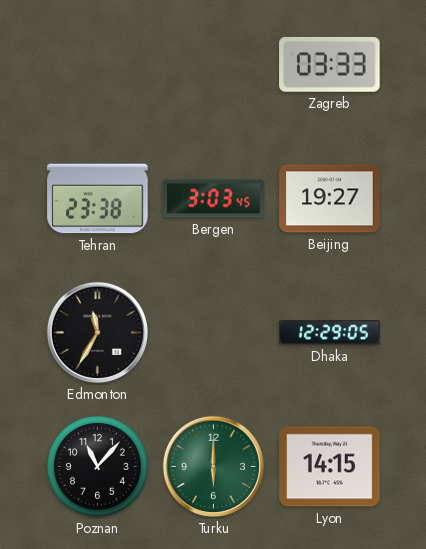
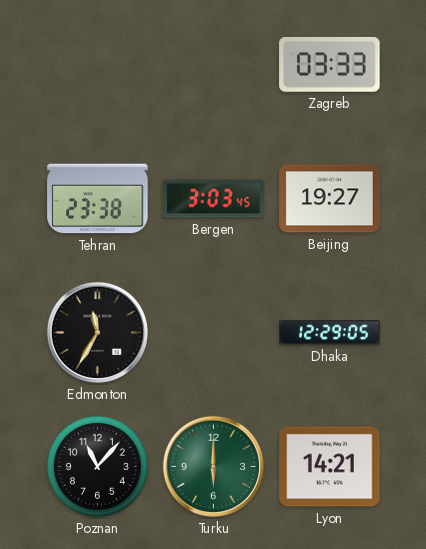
Lyon: 14:15 -> 14:21
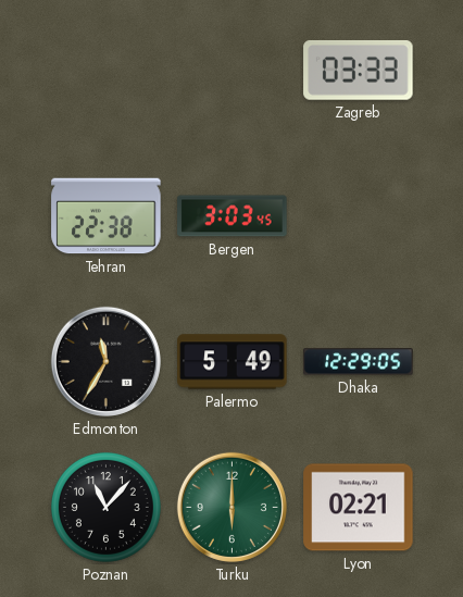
Tehran: 23:38 -> 22:38
Beijing: 19:27 -> none
Palermo: none -> 5:49
Lyon: 14:21 -> 02:21
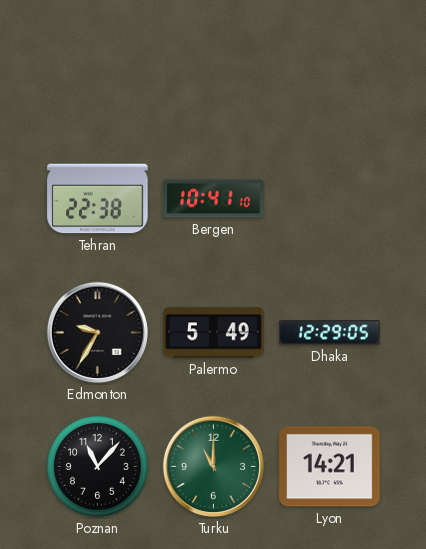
Zagreb: 03:33 -> none
Bergen: 3:03 -> 10:41
Edmonton: 11:35 -> 9:35
Turku: 6:00 -> 11:00
Lyon: 02:21 -> 14:21
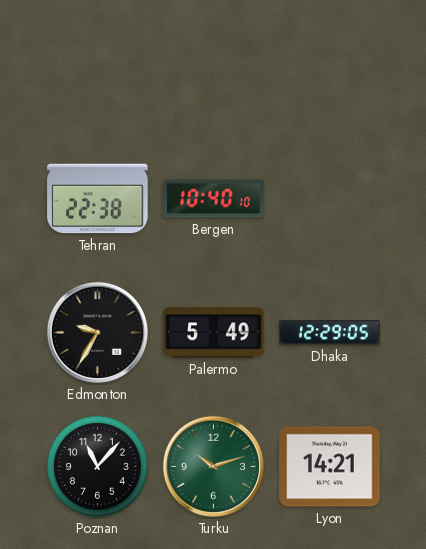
Bergen: 10:41 -> 10:40
Turku: 11:00 -> 10:12
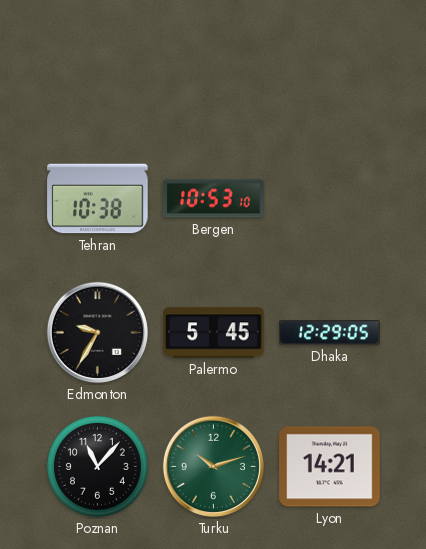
Tehran: 22:38 -> 10:38
Bergen: 10:40 -> 10:53
Palermo: 5:49 -> 5:45
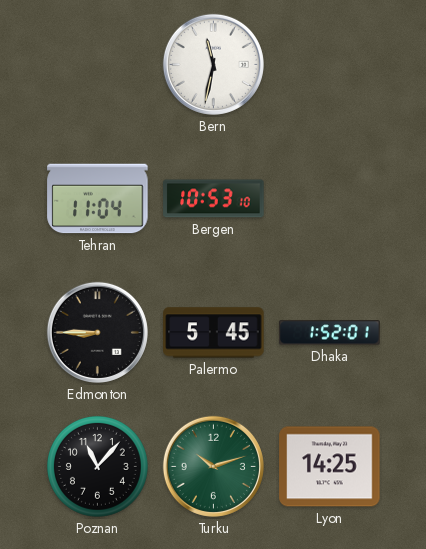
Bern: none -> 11:32
Tehran: 10:38 -> 11:04
Edmonton: 9:35 -> 8:45
Dhaka: 12:29 -> 1:52
Lyon: 14:21 -> 14:25
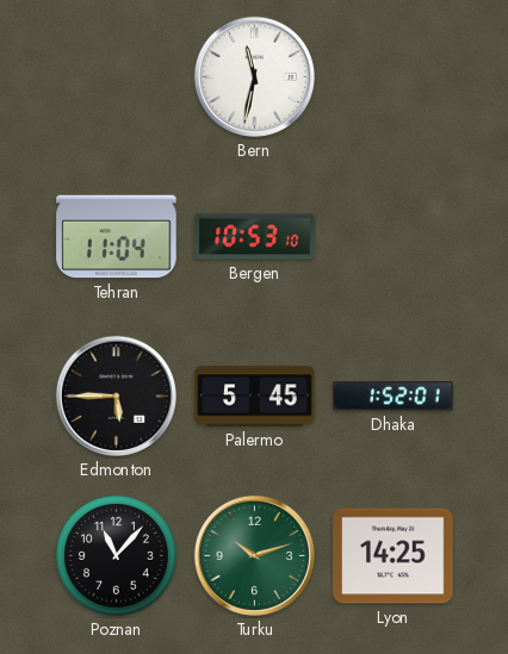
Edmonton: 8:45 -> 5:45
